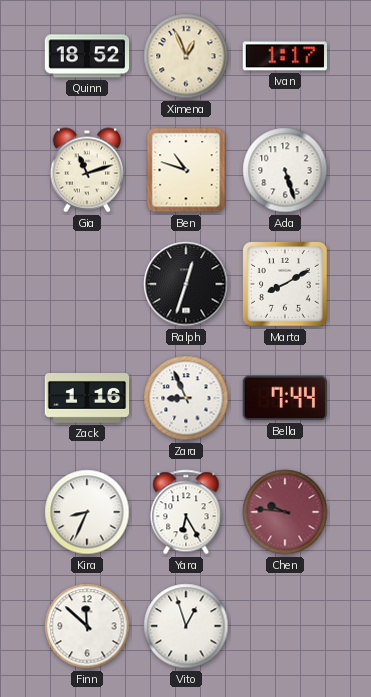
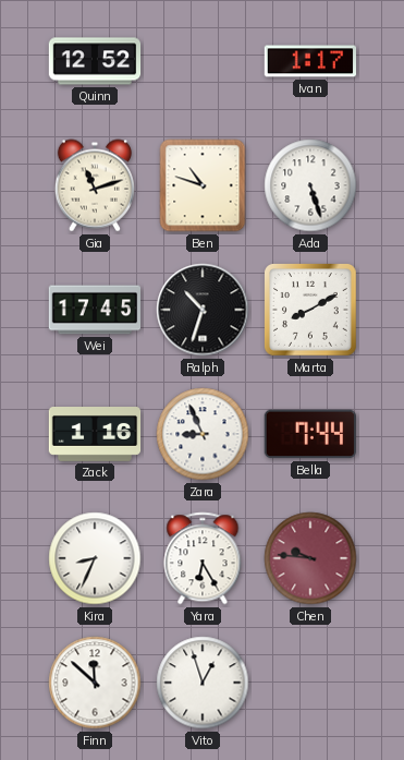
Quinn: 18:52 -> 12:52
Ximena: 12:56 -> none
Wei: none -> 17:45
Ralph: 12:33 -> 10:33
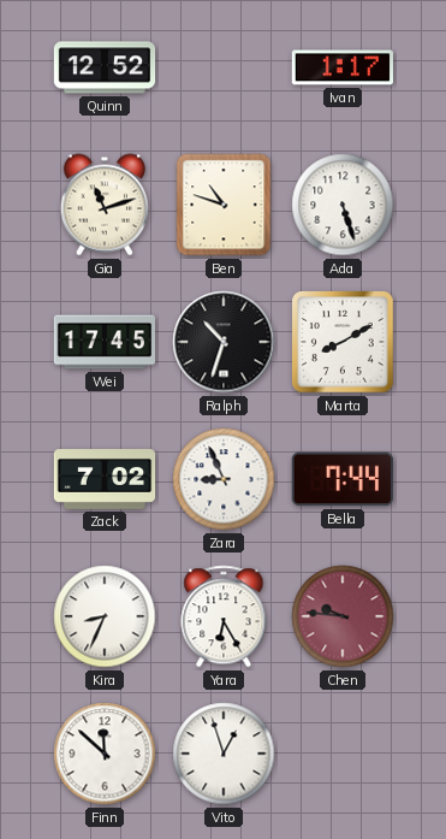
Zack: 1:16 -> 7:02
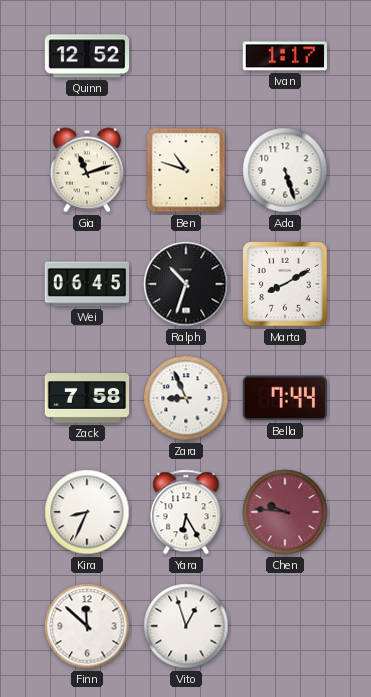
Wei: 17:45 -> 06:45
Zack: 7:02 -> 7:58
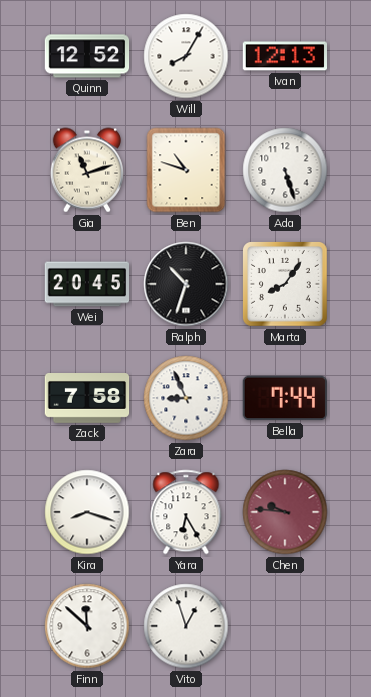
Will: none -> 8:05
Ivan: 1:17 -> 12:13
Wei: 06:45 -> 20:45
Marta: 8:10 -> 8:06
Kira: 8:34 -> 8:18
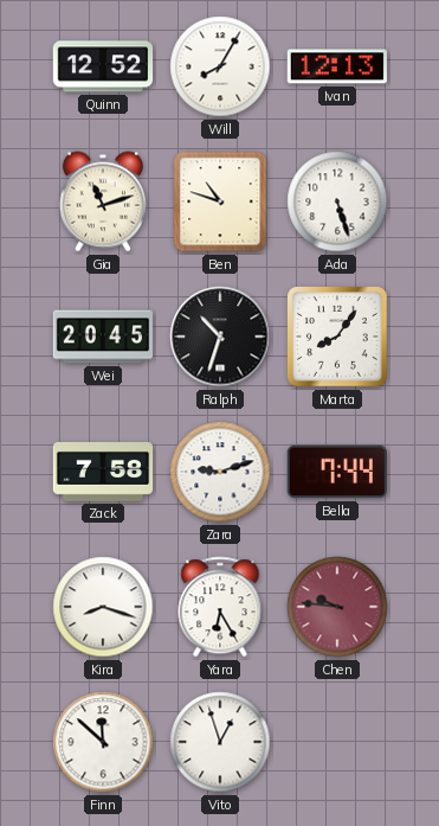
Zara: 8:56 -> 9:12
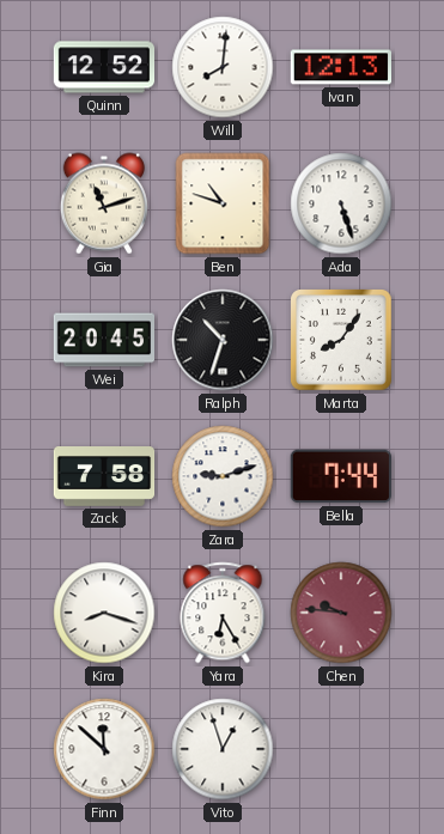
Will: 8:05 -> 8:01
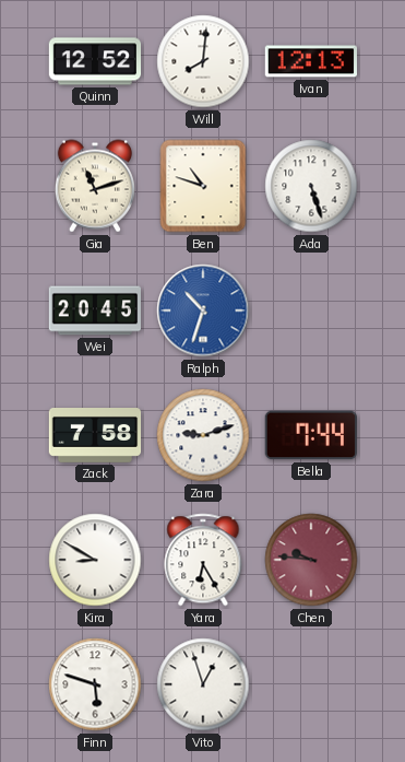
Ralph dial: black -> blue
Marta: 8:06 -> none
Kira: 8:18 -> 8:50
Finn: 11:52 -> 5:48
